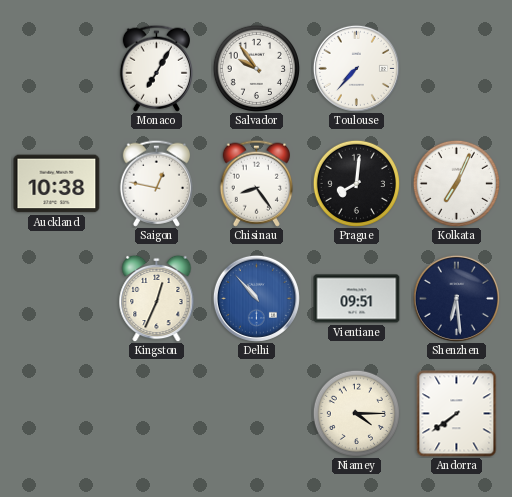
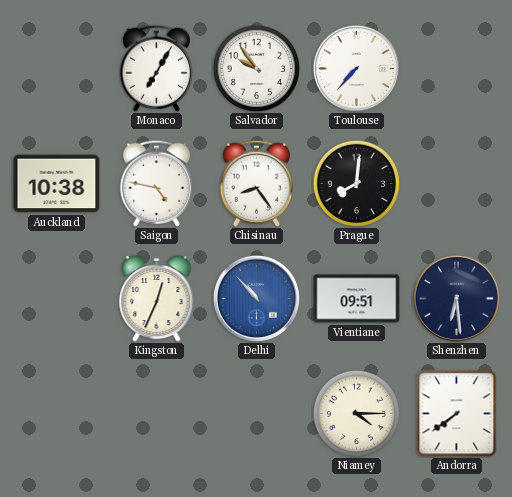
Saigon: 12:47 -> 4:47
Kolkata: 7:04 -> none
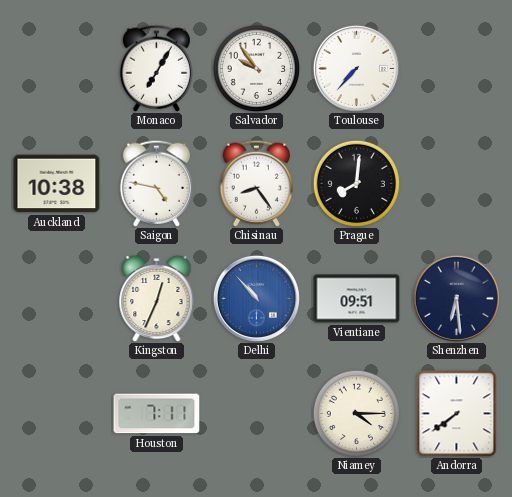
Houston: none -> 7:11
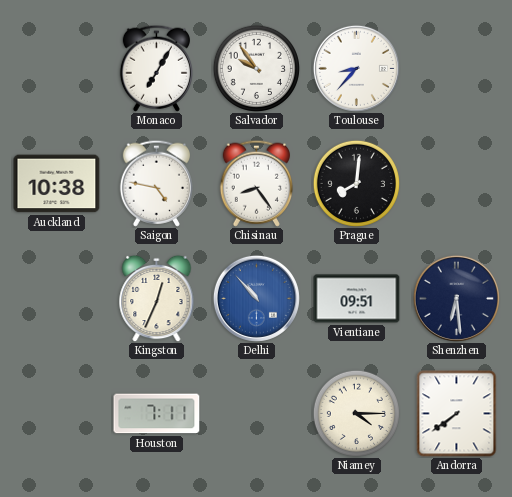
Toulouse: 7:37 -> 8:37
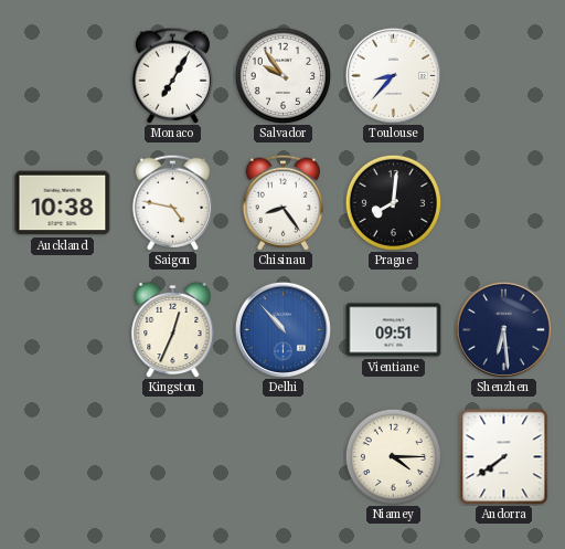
Houston: 7:11 -> none
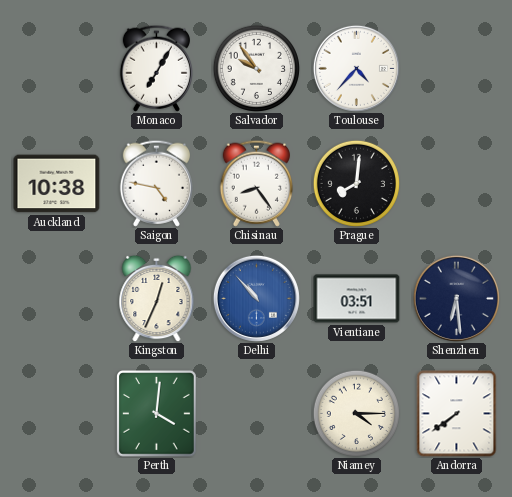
Toulouse: 8:37 -> 4:37
Vientiane: 09:51 -> 03:51
Perth: none -> 4:01
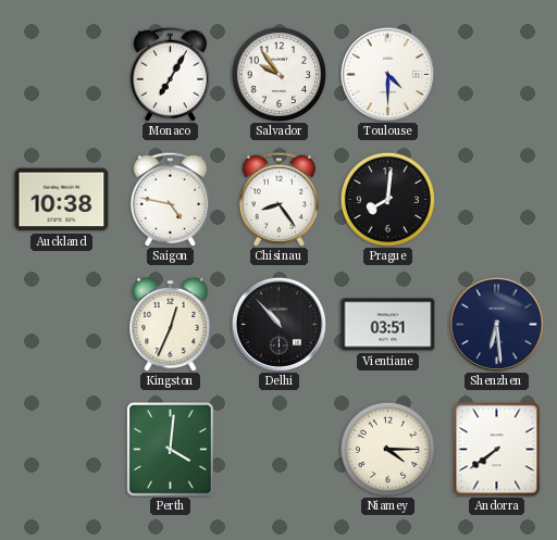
Toulouse: 4:37 -> 4:30
Delhi dial: blue -> black
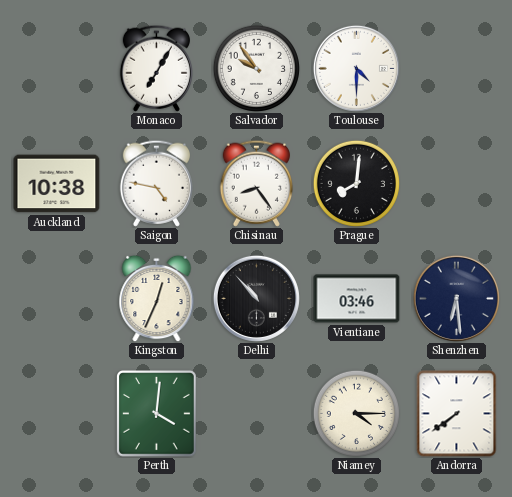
Vientiane: 03:51 -> 03:46
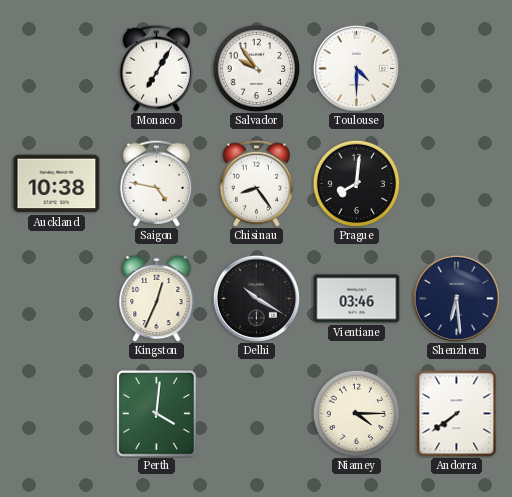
Delhi: 10:53 -> 10:20
